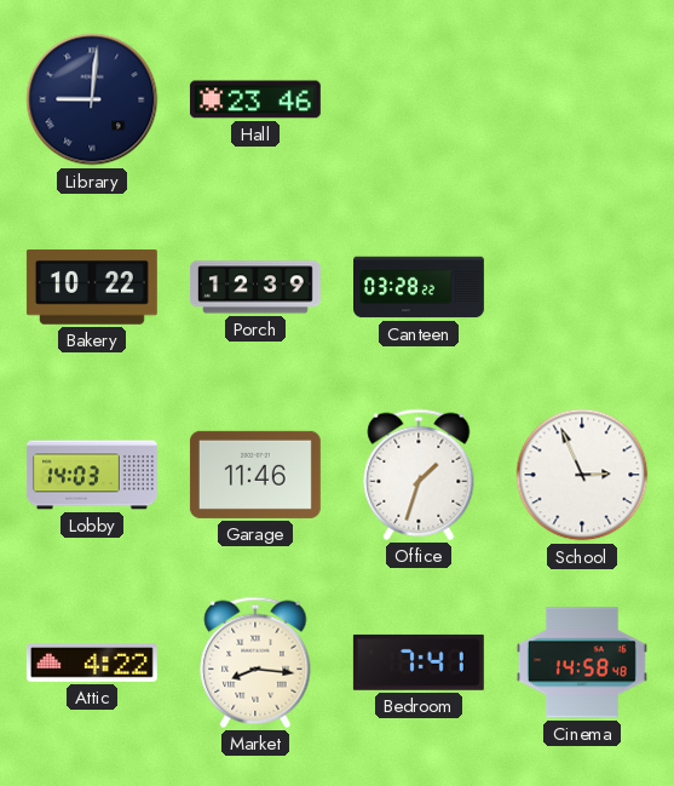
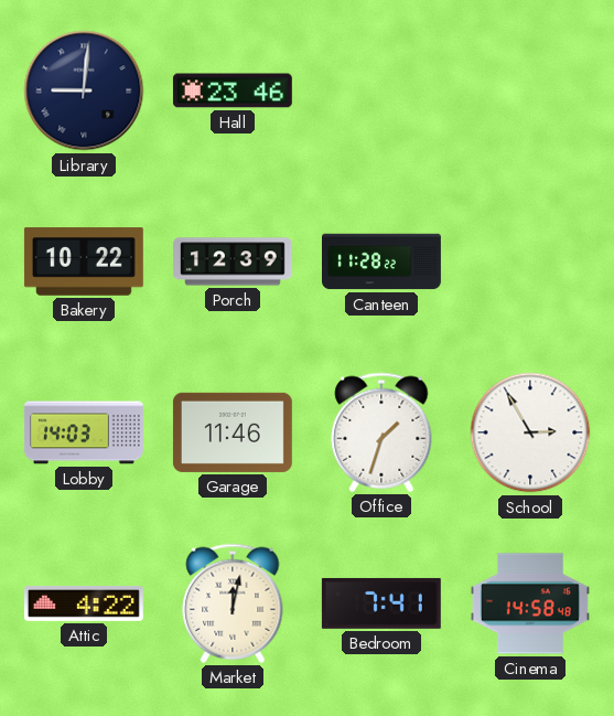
Canteen: 03:28 -> 11:28
School: 2:56 -> 2:55
Market: 8:16 -> 12:02
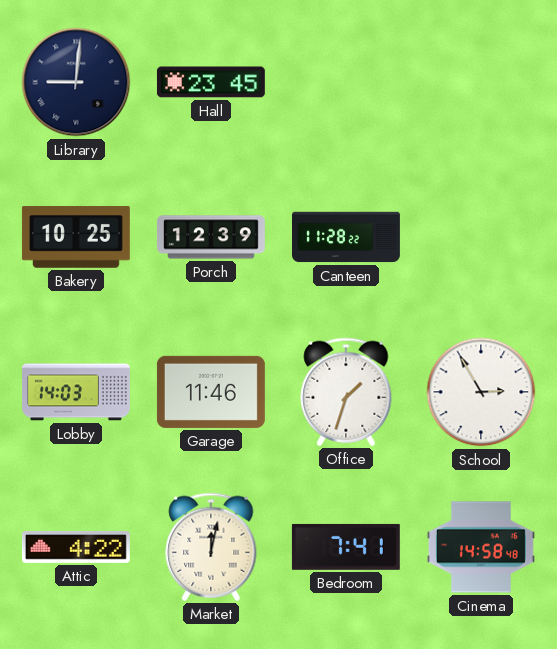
Hall: 23:46 -> 23:45
Bakery: 10:22 -> 10:25
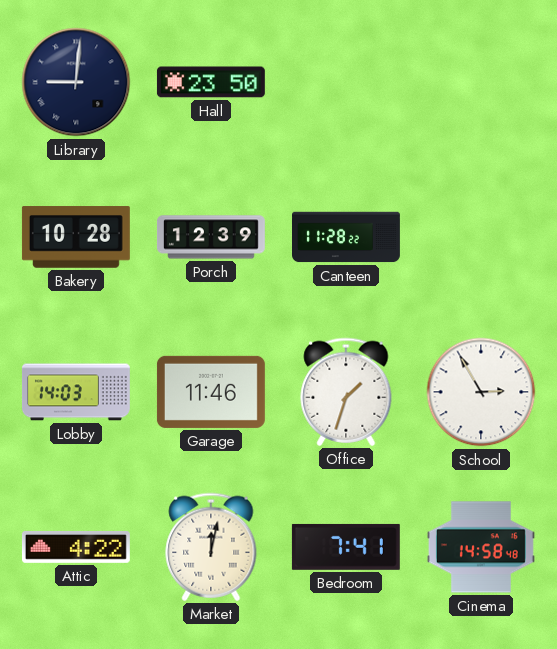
Hall: 23:45 -> 23:50
Bakery: 10:25 -> 10:28
